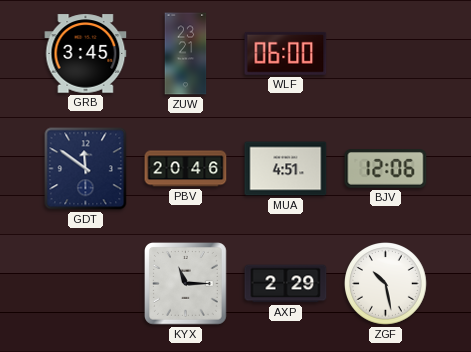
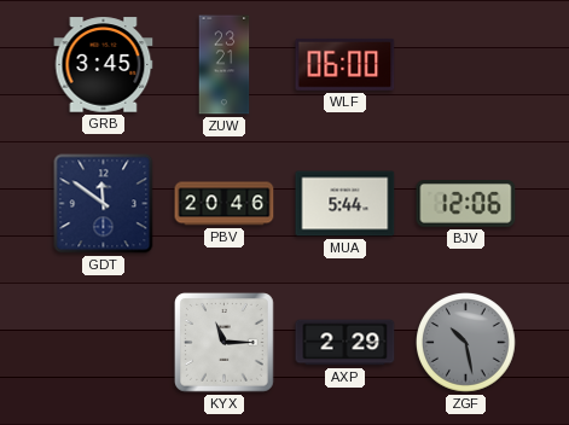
MUA: 4:51 -> 5:44
ZGF dial: white -> grey
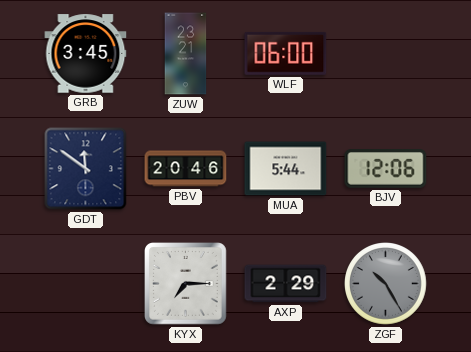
KYX: 11:15 -> 7:15
ZGF: 10:28 -> 10:25
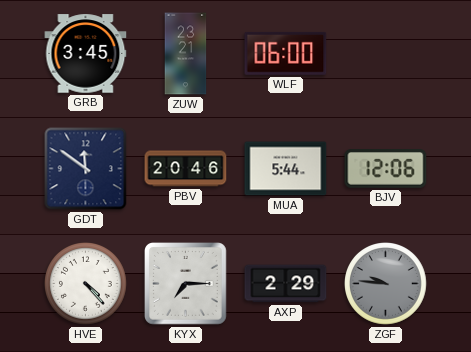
HVE: none -> 4:23
ZGF: 10:25 -> 9:46
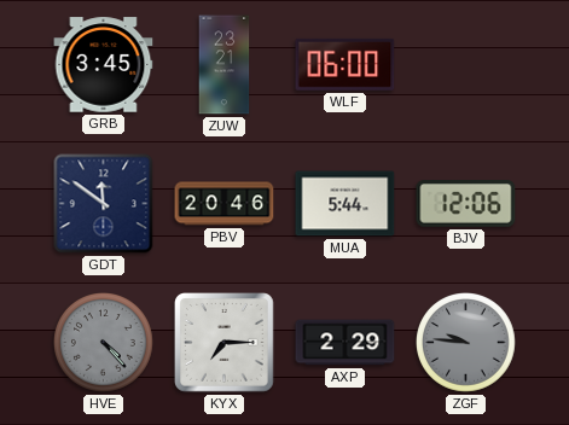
HVE dial: white -> grey
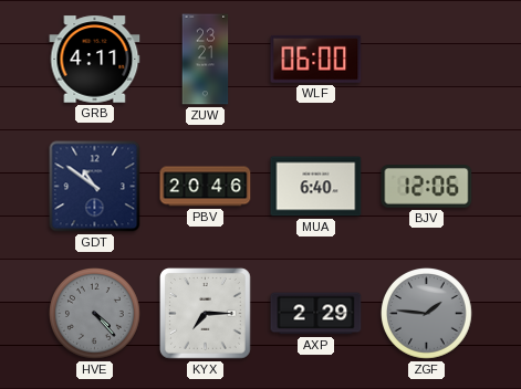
GRB: 3:45 -> 4:11
GDT: 11:51 -> 10:51
MUA: 5:44 -> 6:40
ZGF: 9:46 -> 1:46
